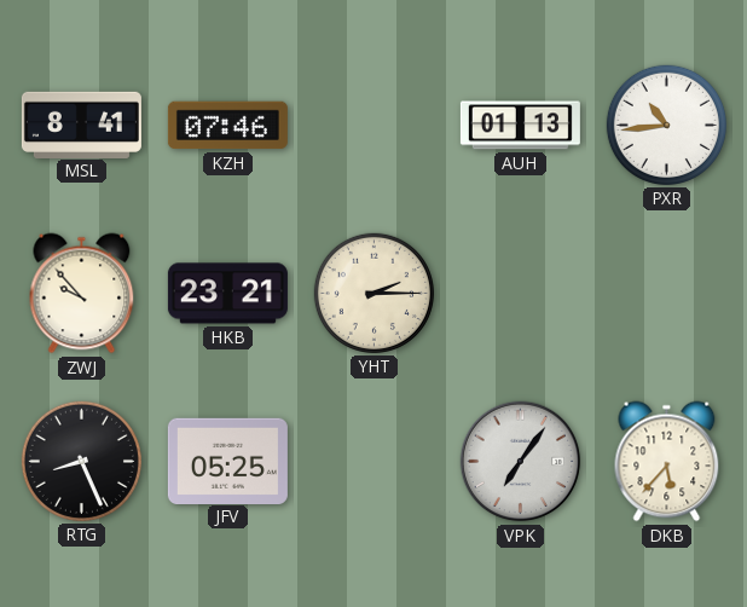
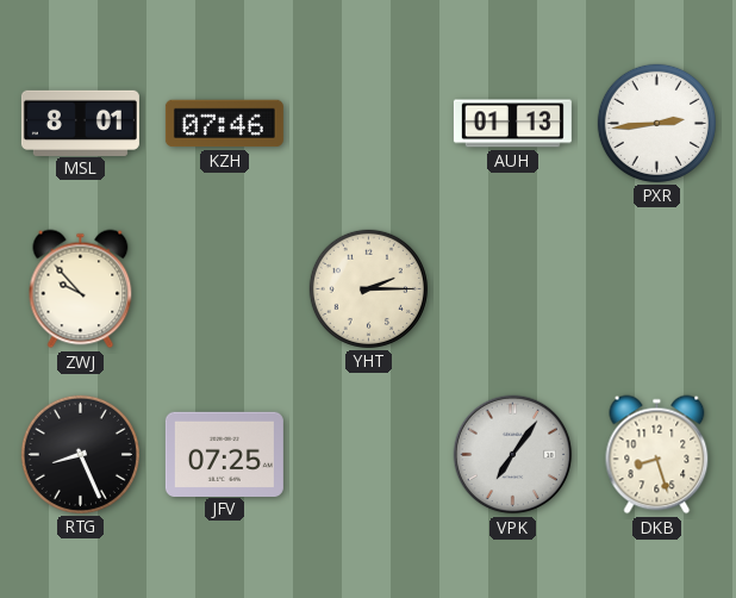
MSL: 8:41 -> 8:01
PXR: 10:44 -> 2:44
HKB: 23:21 -> none
JFV: 05:25 -> 07:25
DKB: 5:37 -> 8:27
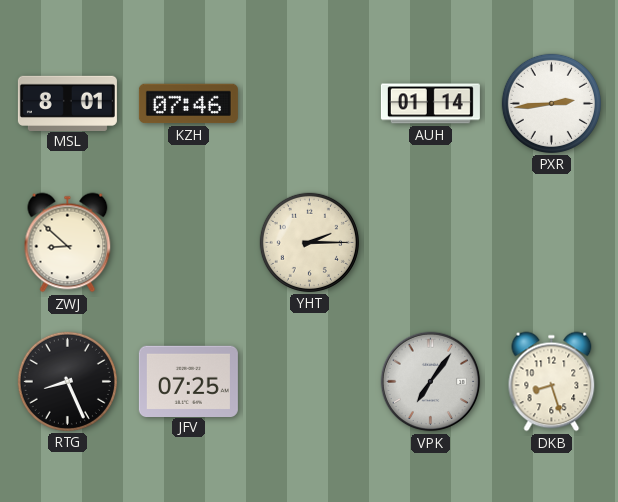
AUH: 01:13 -> 01:14
ZWJ: 9:53 -> 8:52
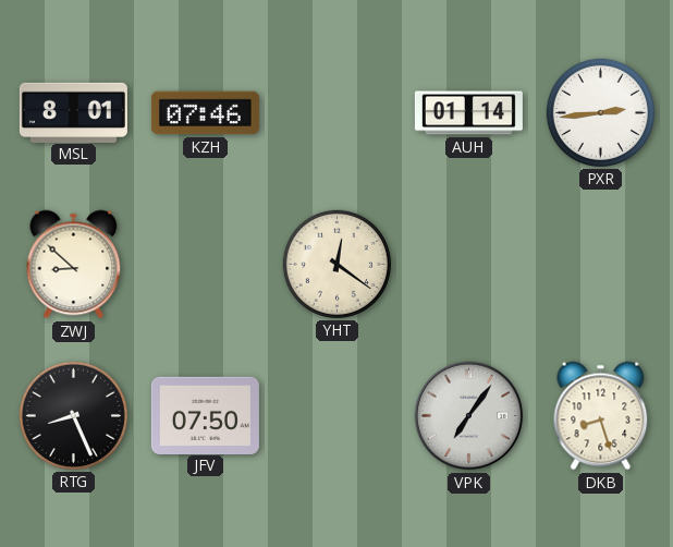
YHT: 2:15 -> 12:21
JFV: 07:25 -> 07:50
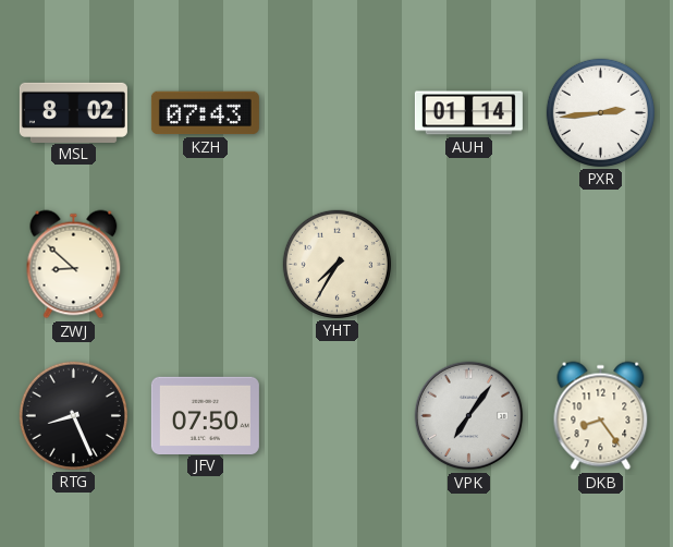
MSL: 8:01 -> 8:02
KZH: 07:46 -> 07:43
YHT: 12:21 -> 7:35
DKB: 8:27 -> 8:24
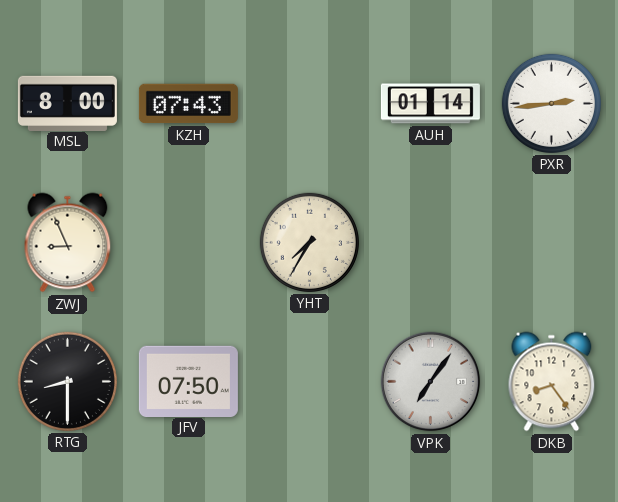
MSL: 8:02 -> 8:00
ZWJ: 8:52 -> 8:56
RTG: 8:26 -> 8:30
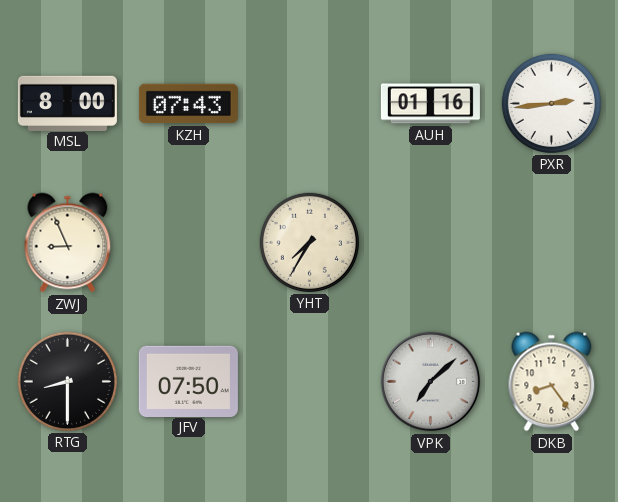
AUH: 01:14 -> 01:16
VPK: 7:06 -> 7:08
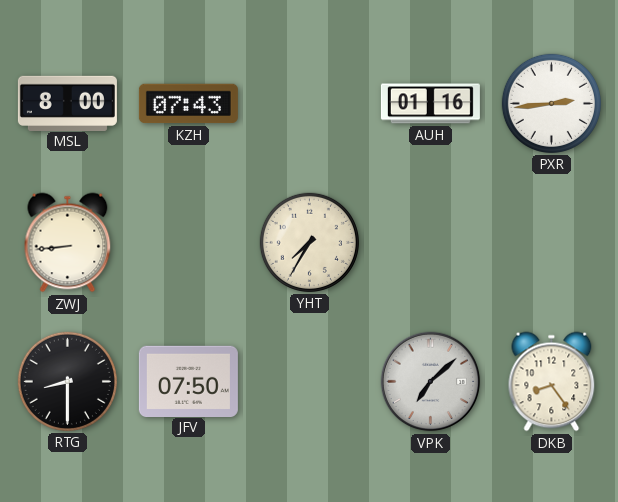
ZWJ: 8:56 -> 8:44
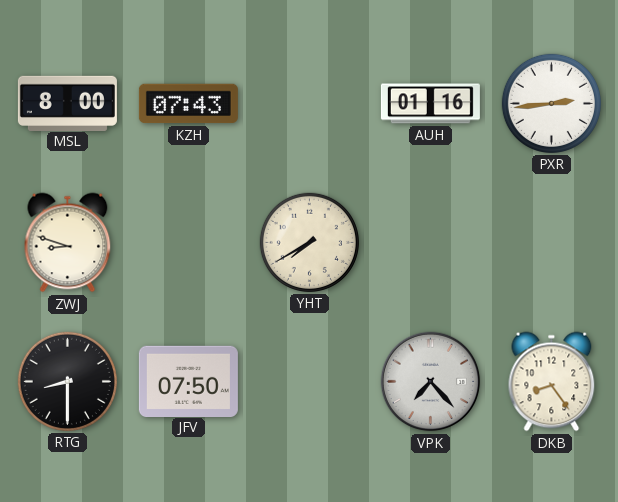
ZWJ: 8:44 -> 8:48
YHT: 7:35 -> 7:40
VPK: 7:08 -> 7:23
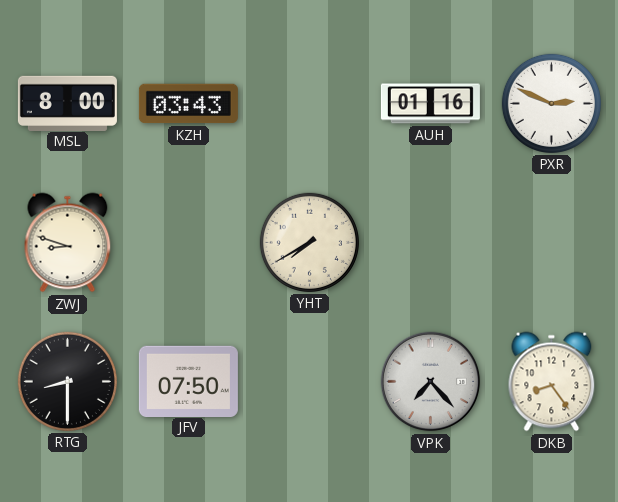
KZH: 07:43 -> 03:43
PXR: 2:44 -> 2:49
